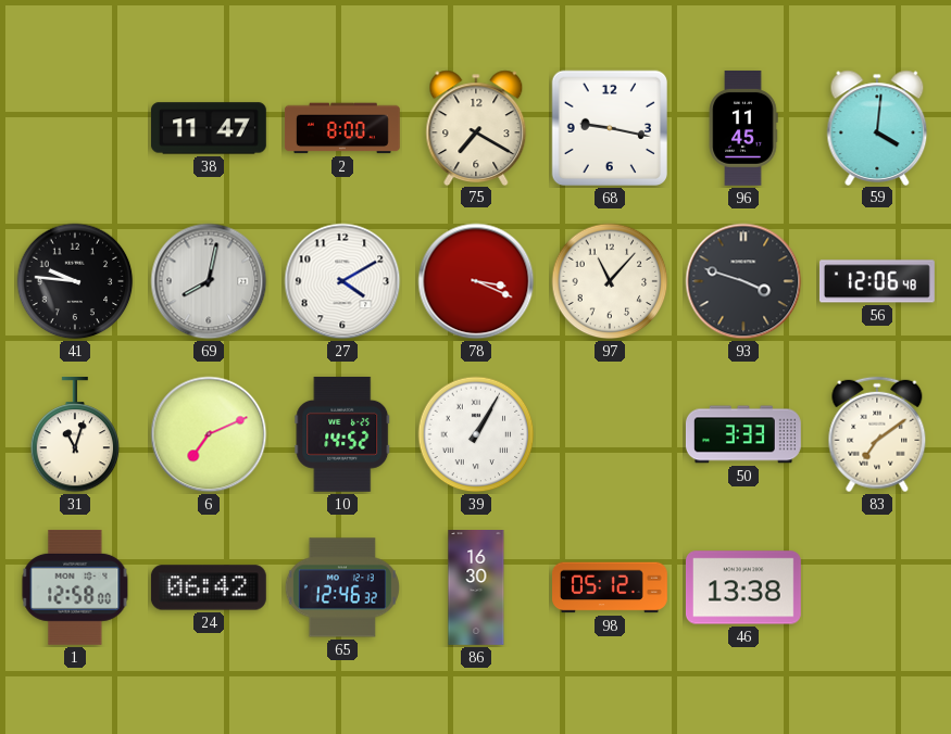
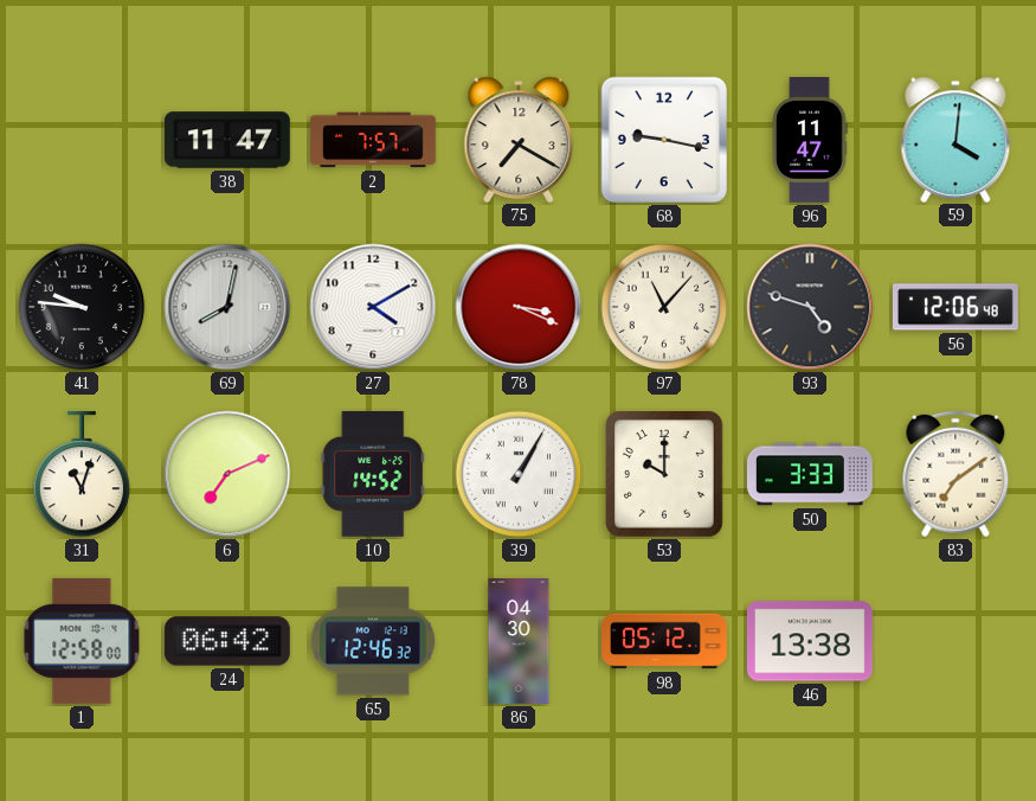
2: 8:00 -> 7:57
96: 11:45 -> 11:47
93: 3:48 -> 4:48
53: none -> 10:00
86: 16:30 -> 04:30
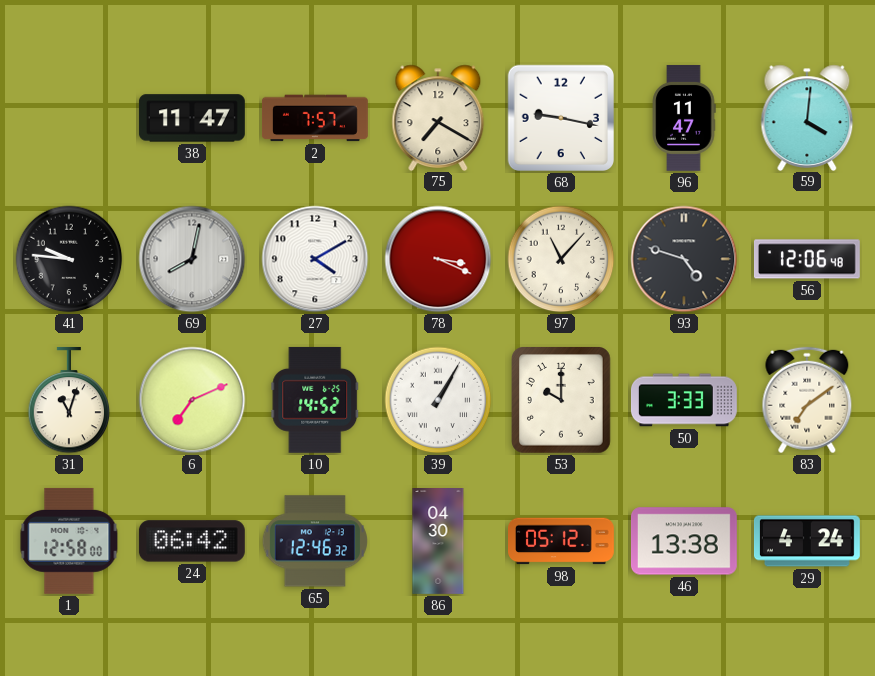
29: none -> 4:24
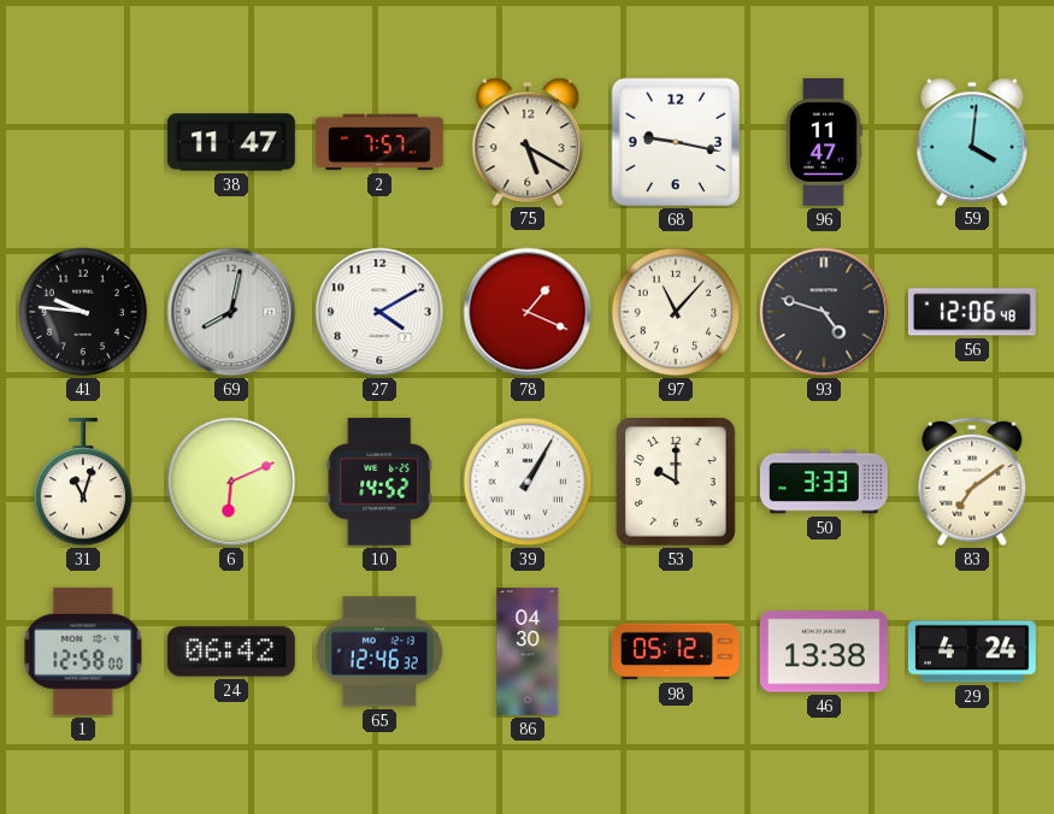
75: 7:20 -> 5:20
78: 3:19 -> 1:19
6: 7:11 -> 6:11
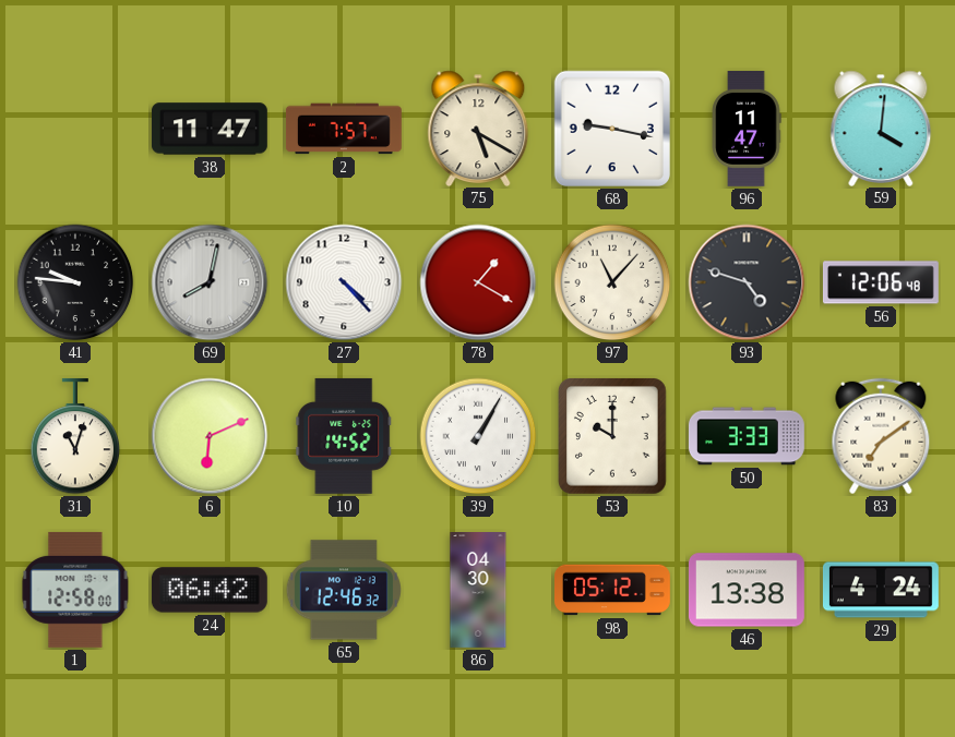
27: 4:10 -> 4:23
78: 1:19 -> 1:20
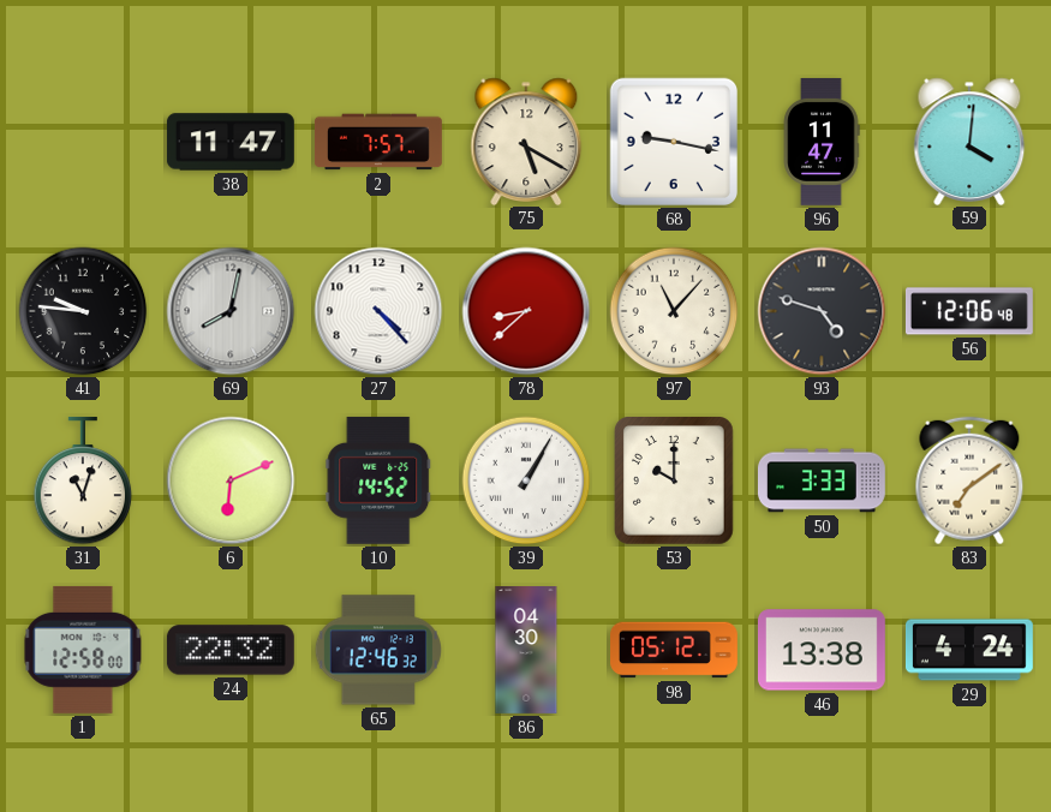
78: 1:20 -> 8:38
24: 06:42 -> 22:32
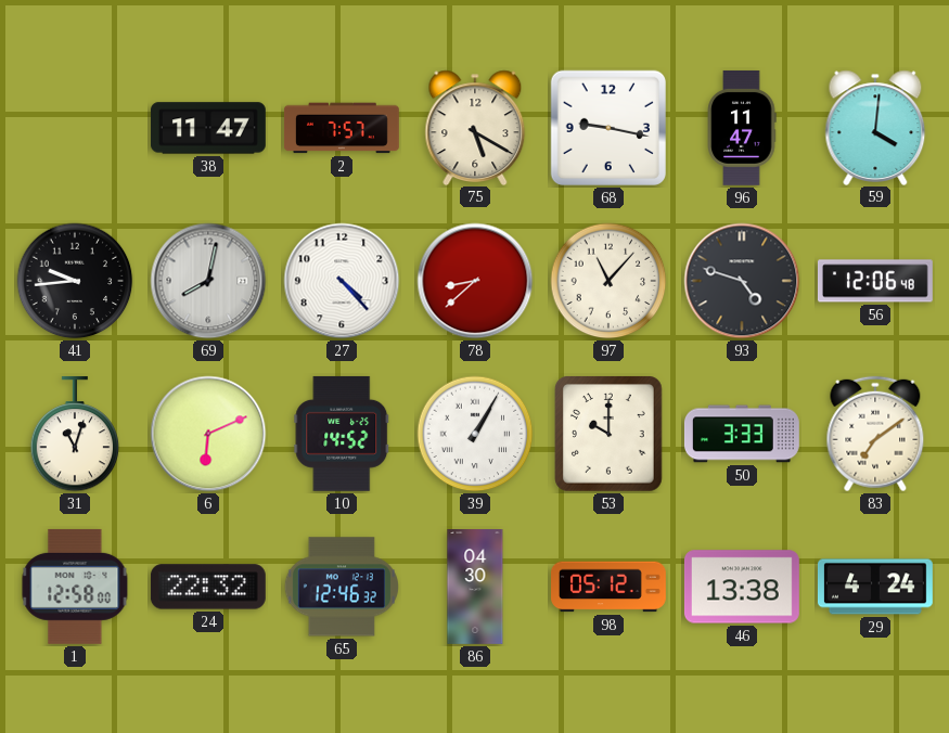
41: 9:46 -> 9:44
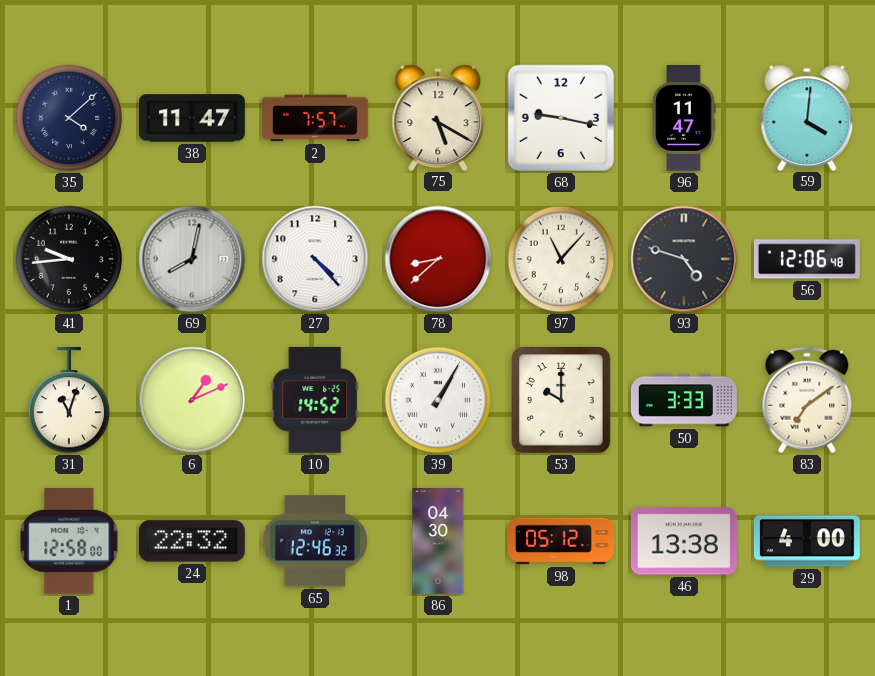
35: none -> 4:08
6: 6:11 -> 1:11
29: 4:24 -> 4:00
